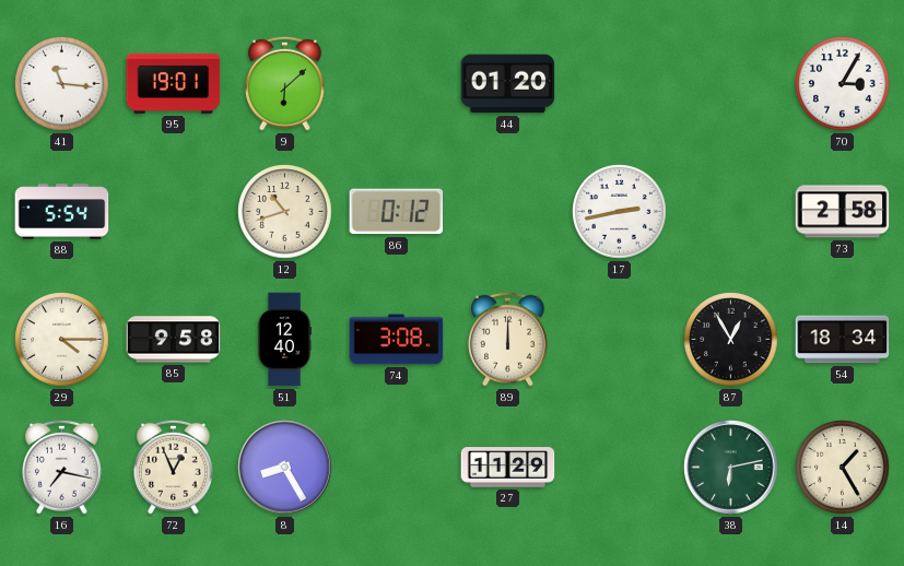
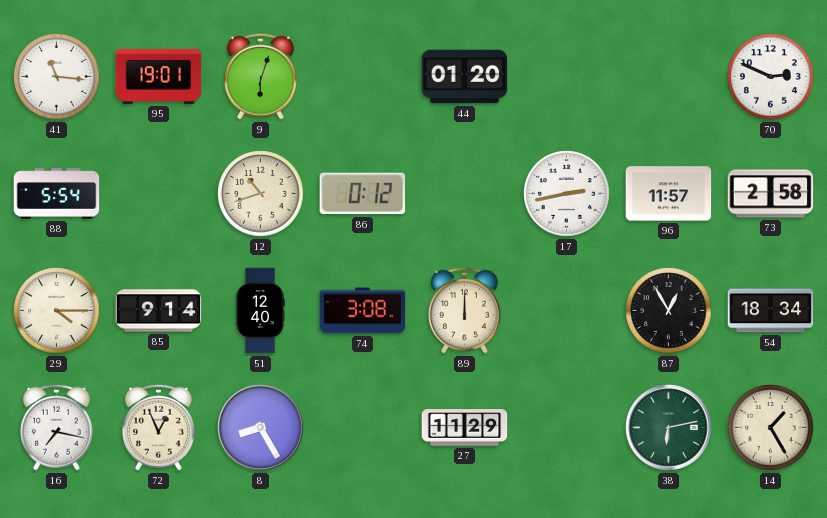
9: 6:08 -> 6:03
70: 3:05 -> 2:49
96: none -> 11:57
85: 9:58 -> 9:14
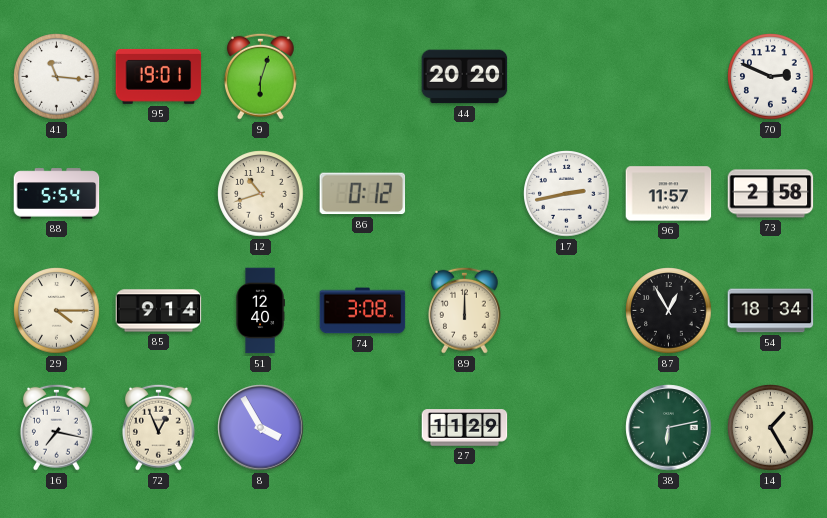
44: 01:20 -> 20:20
8: 8:25 -> 3:55
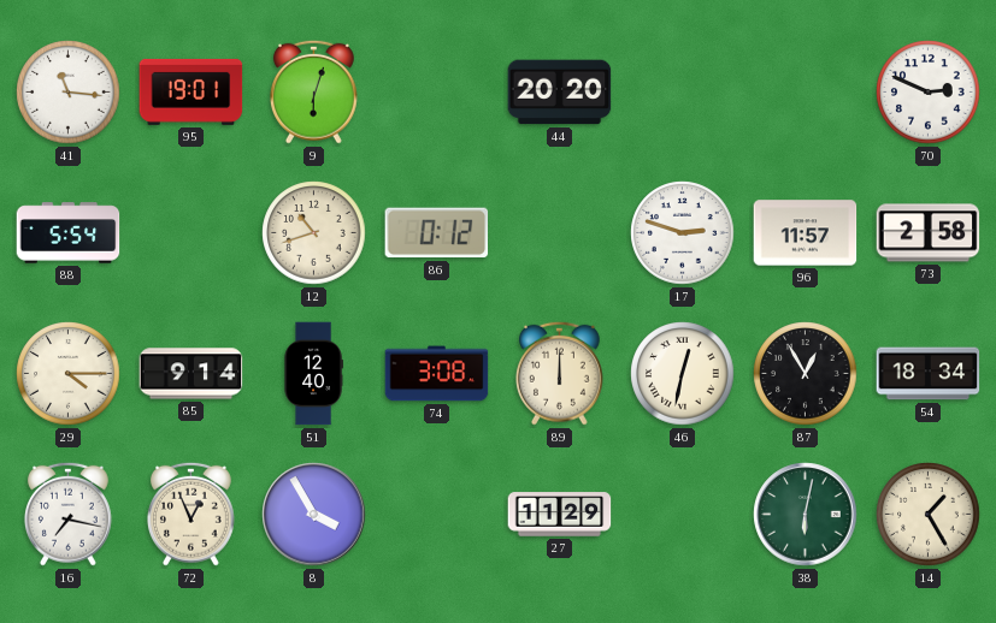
17: 2:43 -> 2:48
46: none -> 12:32
38: 6:13 -> 6:02
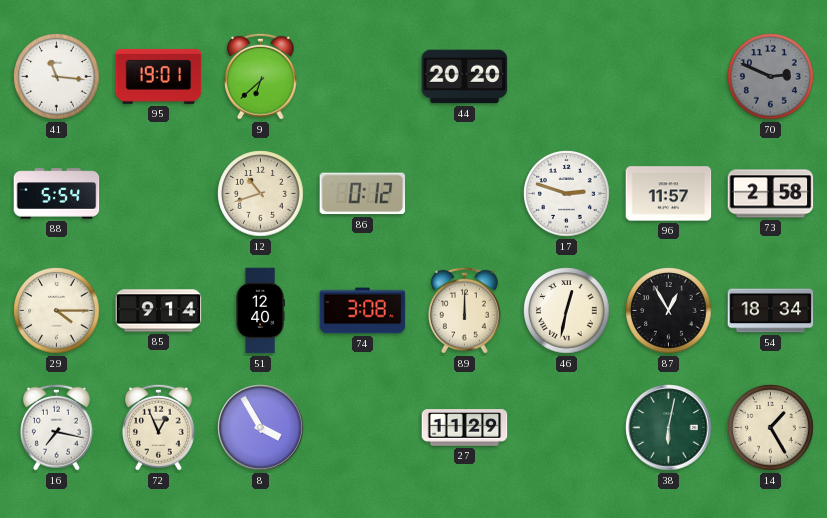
9: 6:03 -> 6:38
70 dial: white -> grey
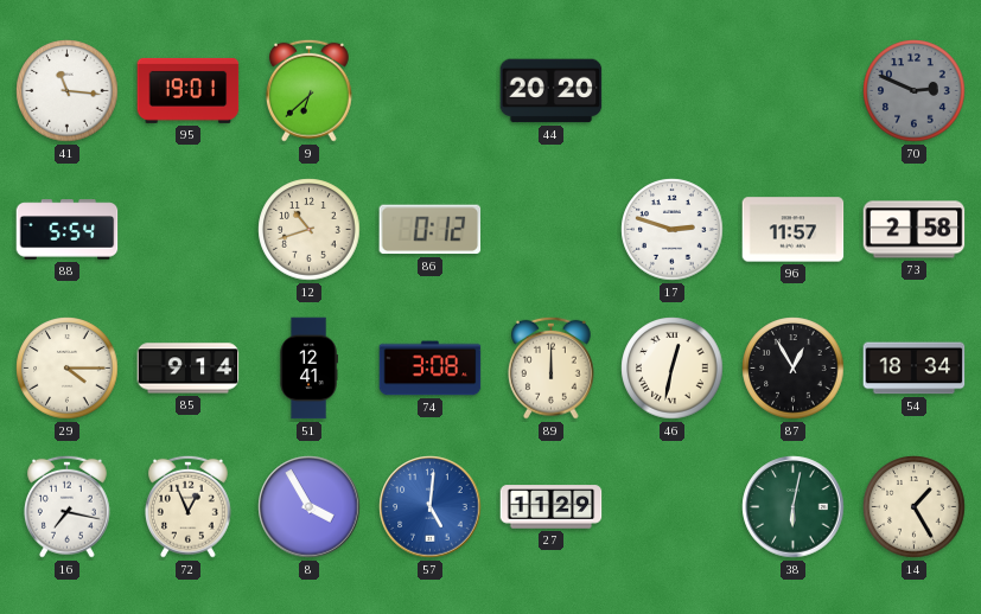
51: 12:40 -> 12:41
57: none -> 5:01
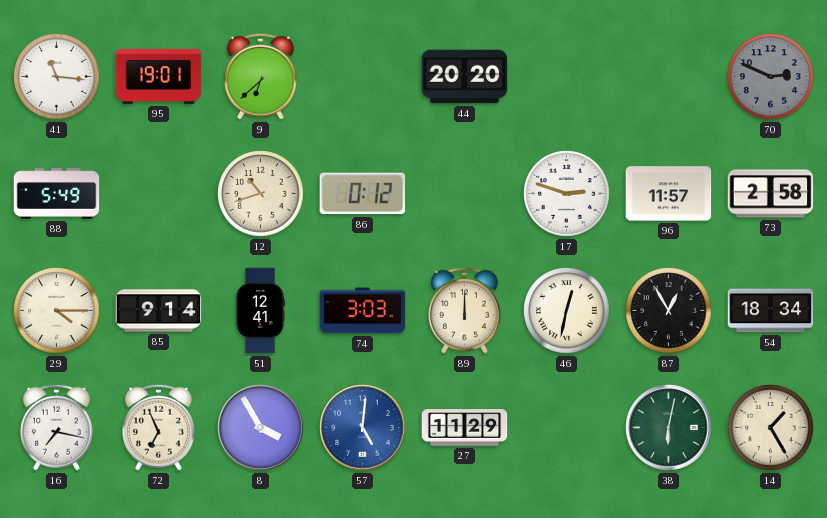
88: 5:54 -> 5:49
74: 3:08 -> 3:03
72: 12:56 -> 6:56
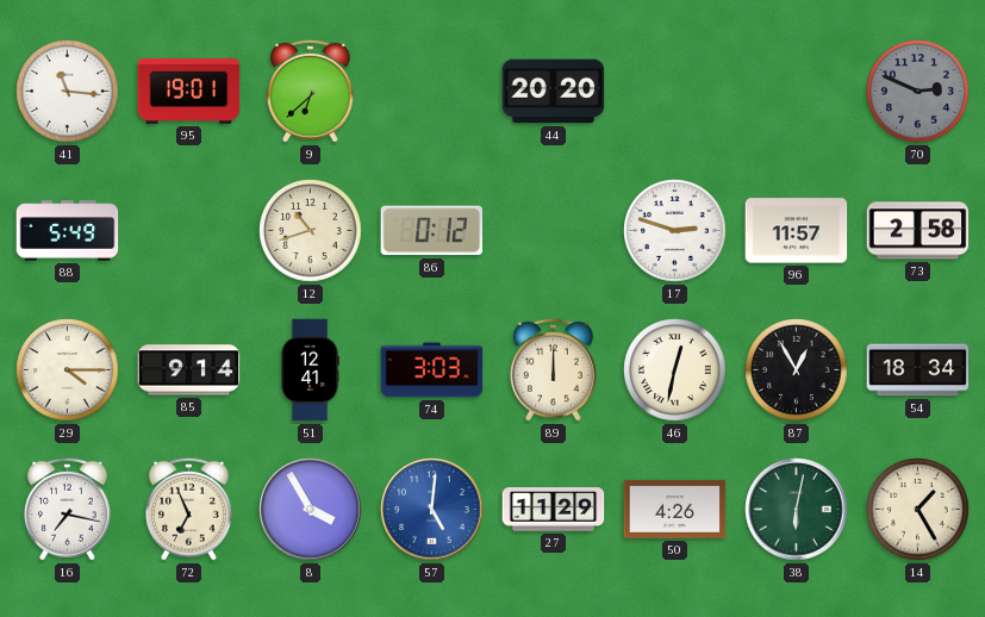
50: none -> 4:26
